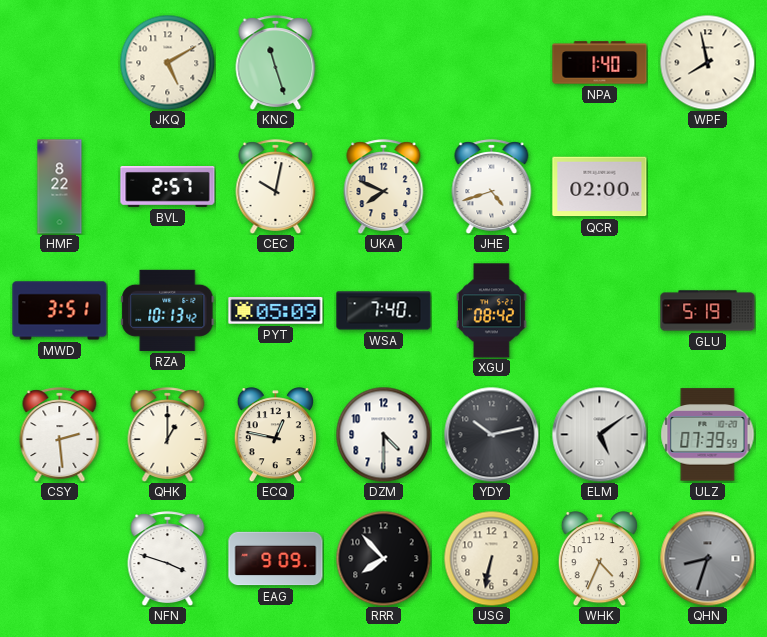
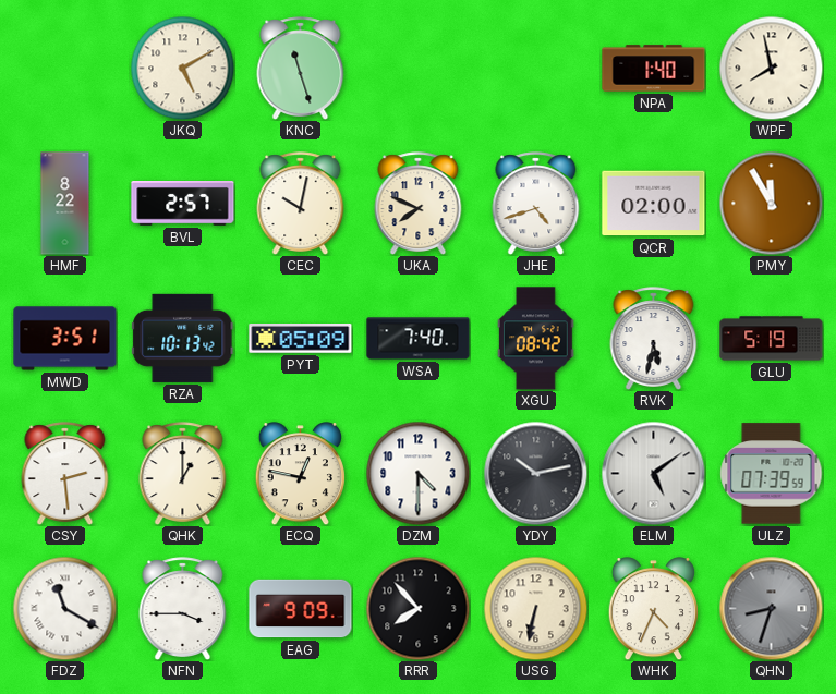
PMY: none -> 11:55
RVK: none -> 5:32
FDZ: none -> 11:20
NFN: 3:48 -> 3:45
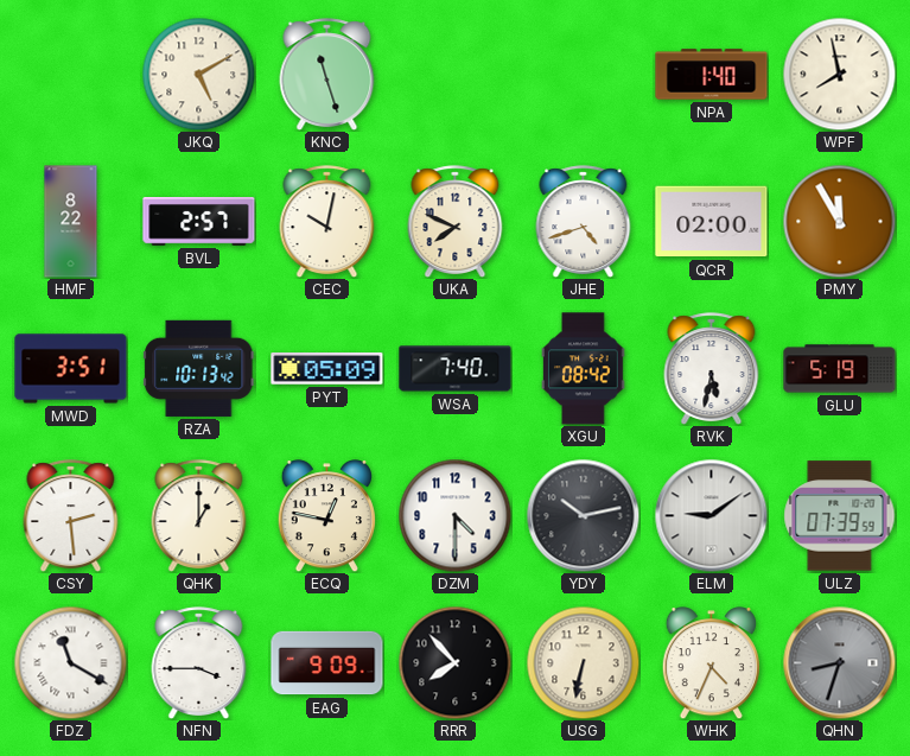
ELM: 5:09 -> 9:09
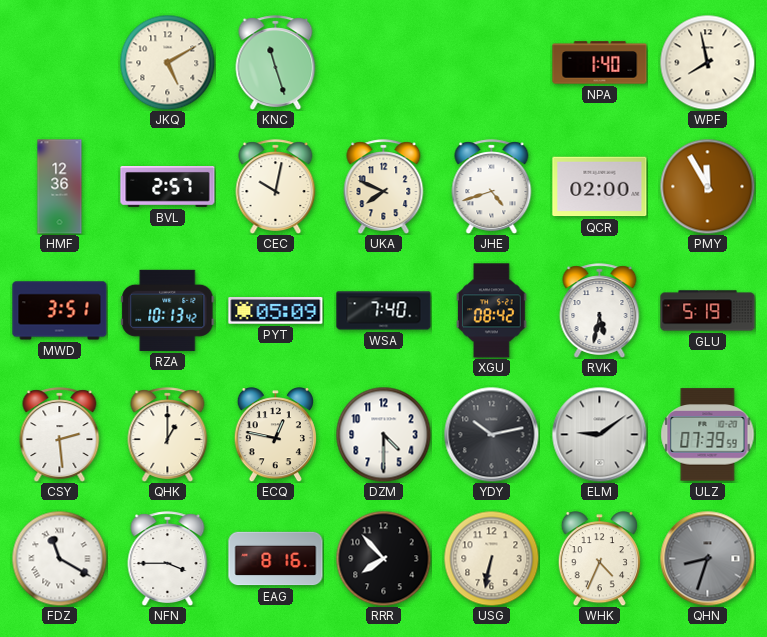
HMF: 8:22 -> 12:36
EAG: 9:09 -> 8:16
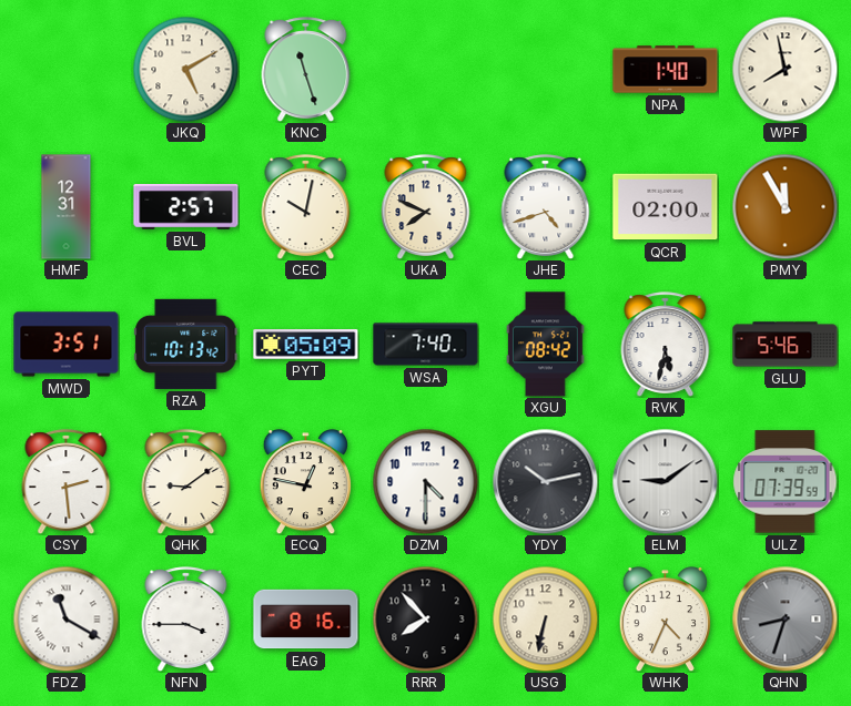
HMF: 12:36 -> 12:31
GLU: 5:19 -> 5:46
QHK: 1:00 -> 9:09
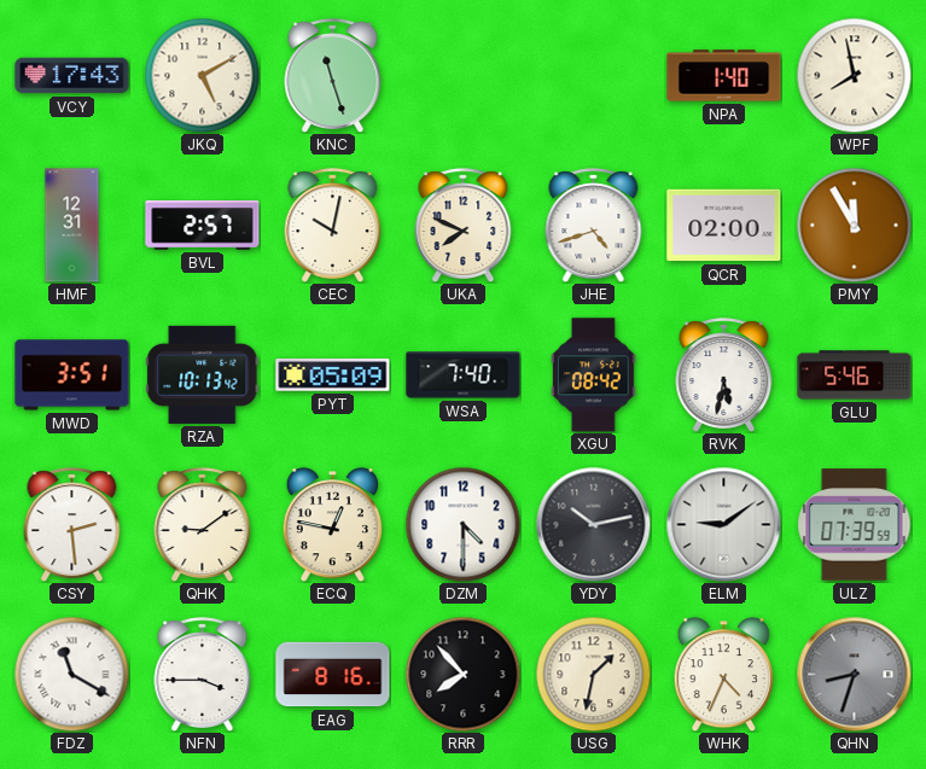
VCY: none -> 17:43
USG: 6:32 -> 1:32
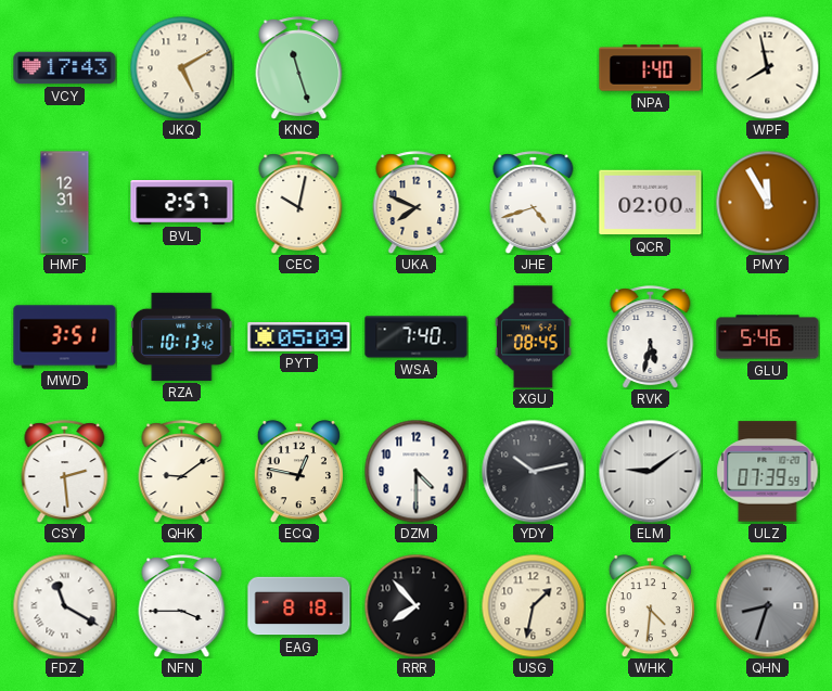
XGU: 08:42 -> 08:45
EAG: 8:16 -> 8:18
WHK: 4:34 -> 4:31
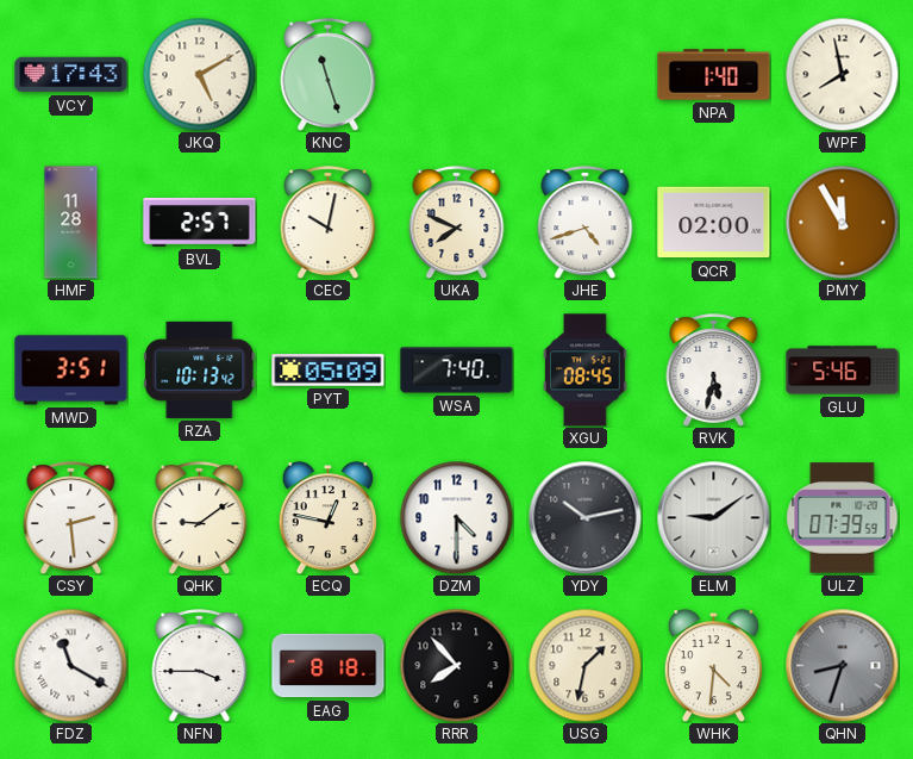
HMF: 12:31 -> 11:28
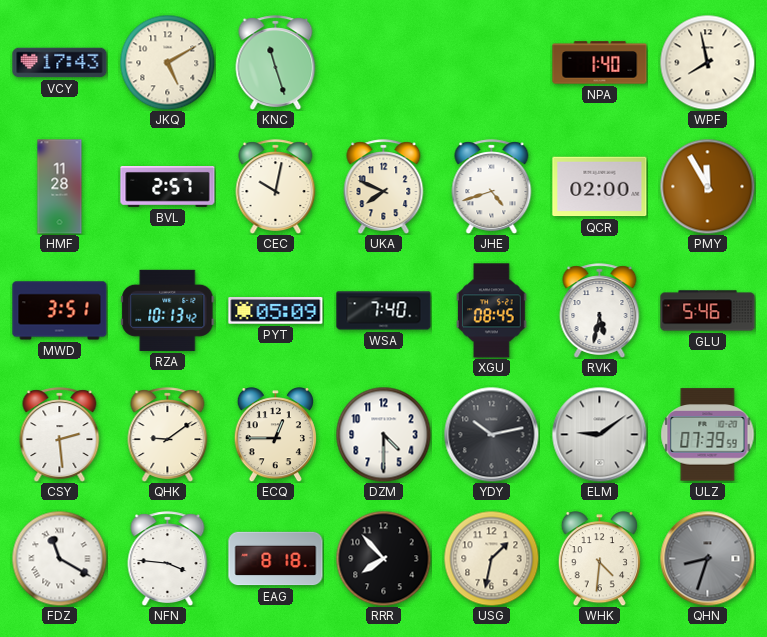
ECQ: 12:47 -> 12:45
NFN: 3:45 -> 3:46
